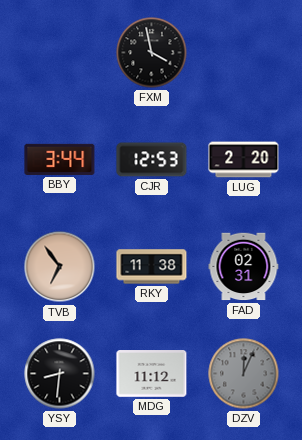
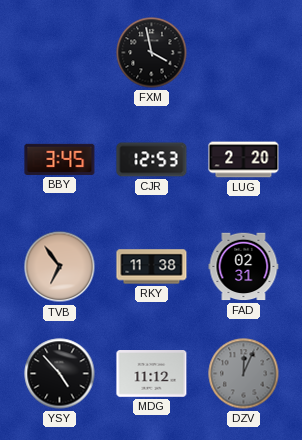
BBY: 3:44 -> 3:45
YSY: 8:31 -> 4:53
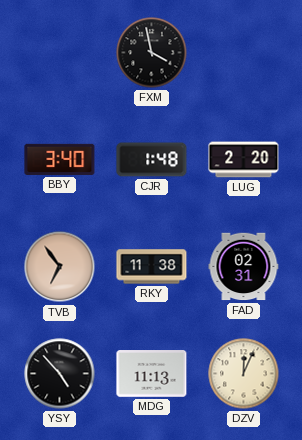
BBY: 3:45 -> 3:40
CJR: 12:53 -> 1:48
MDG: 11:12 -> 11:13
DZV dial: grey -> cream
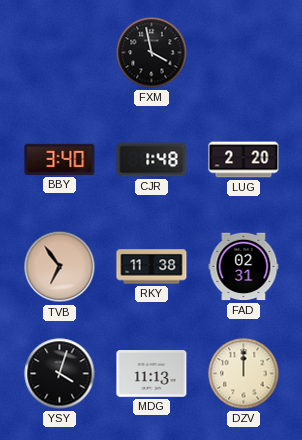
YSY: 4:53 -> 4:03
DZV: 12:04 -> 12:00
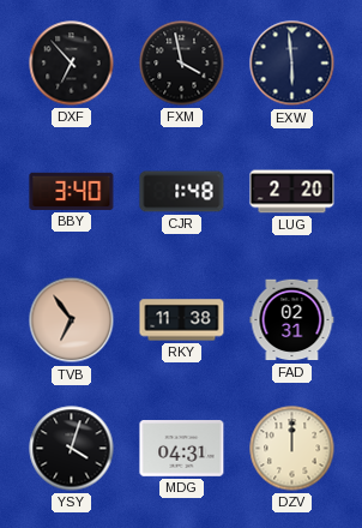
DXF: none -> 6:53
EXW: none -> 5:59
MDG: 11:13 -> 04:31
